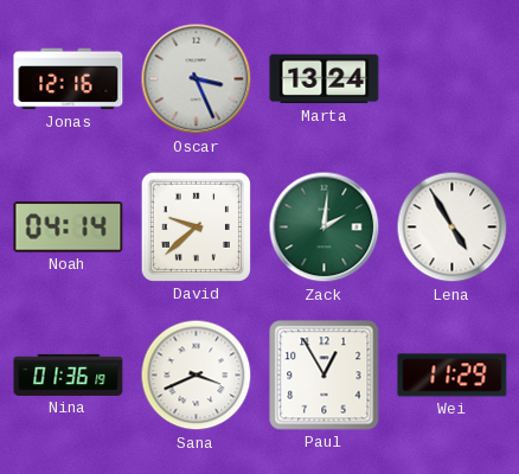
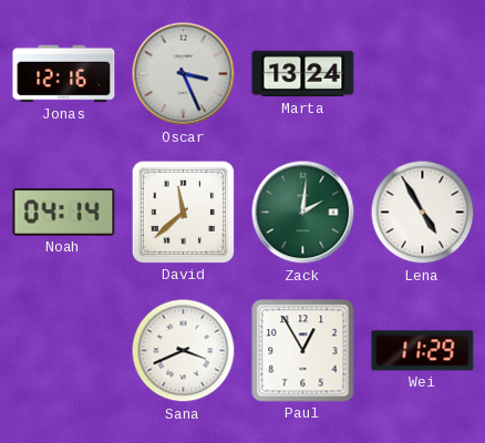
David: 9:38 -> 11:38
Nina: 01:36 -> none
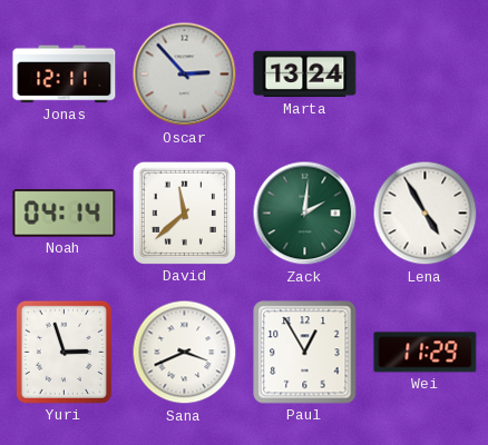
Jonas: 12:16 -> 12:11
Oscar: 3:26 -> 2:53
Yuri: none -> 2:57
